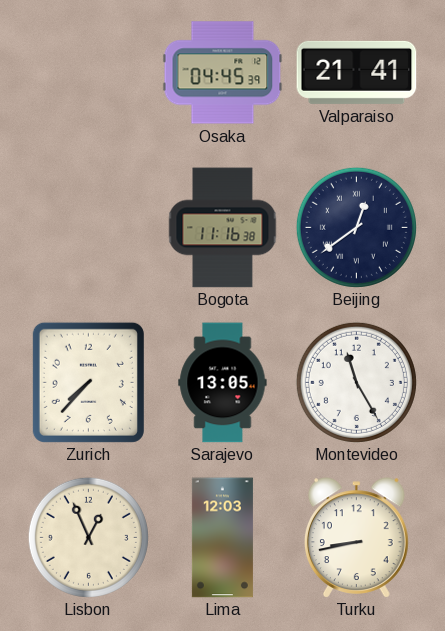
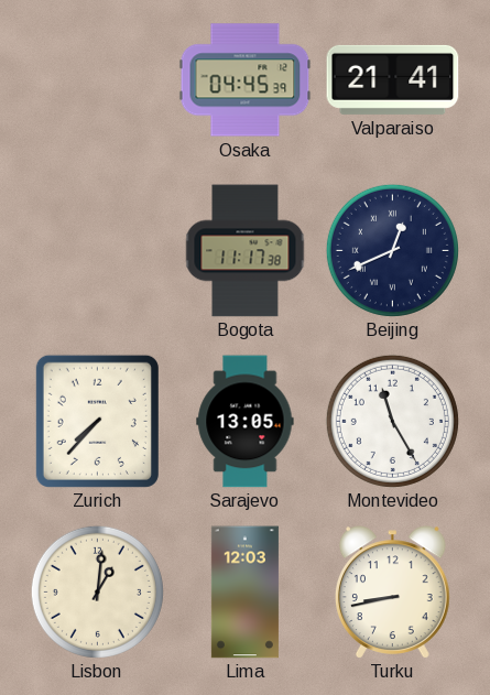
Bogota: 11:16 -> 11:17
Beijing: 12:39 -> 12:41
Lisbon: 12:56 -> 1:01
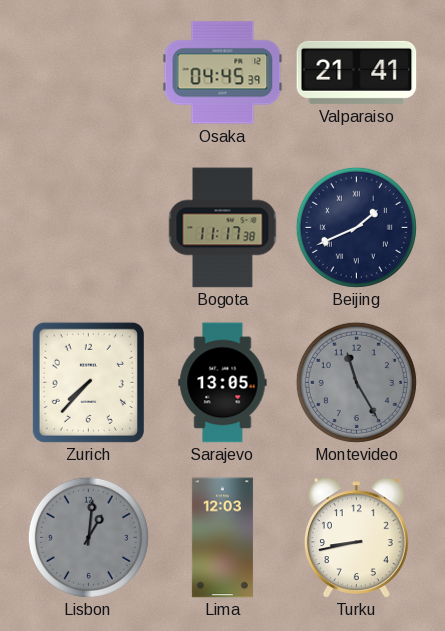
Beijing: 12:41 -> 1:41
Montevideo dial: white -> grey
Lisbon dial: cream -> grey
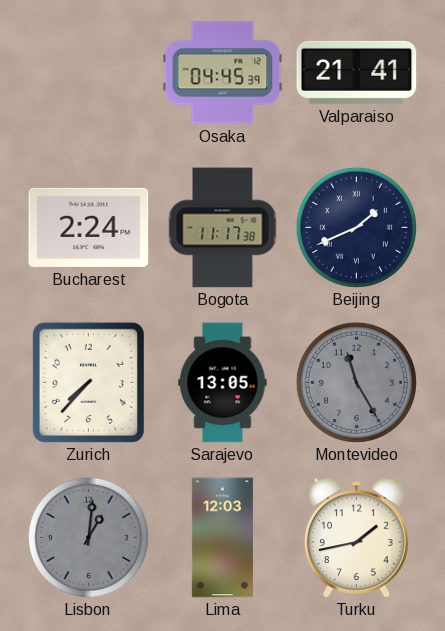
Bucharest: none -> 2:24
Turku: 8:43 -> 1:43
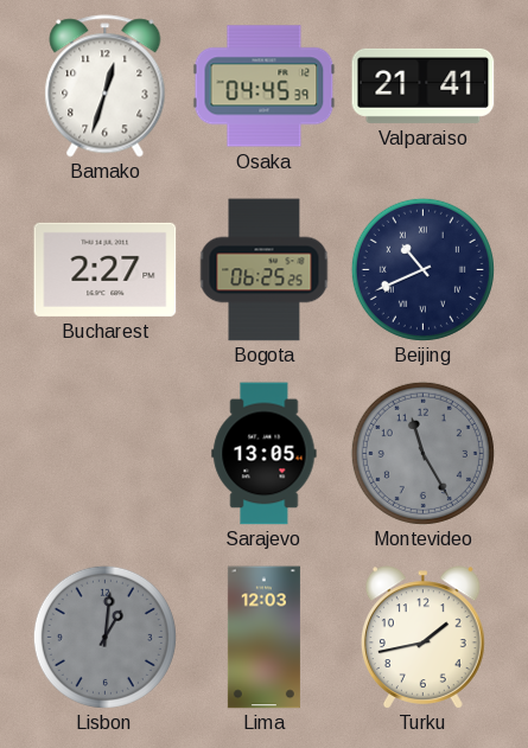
Bamako: none -> 12:33
Bucharest: 2:24 -> 2:27
Bogota: 11:17 -> 06:25
Beijing: 1:41 -> 10:41
Zurich: 7:37 -> none
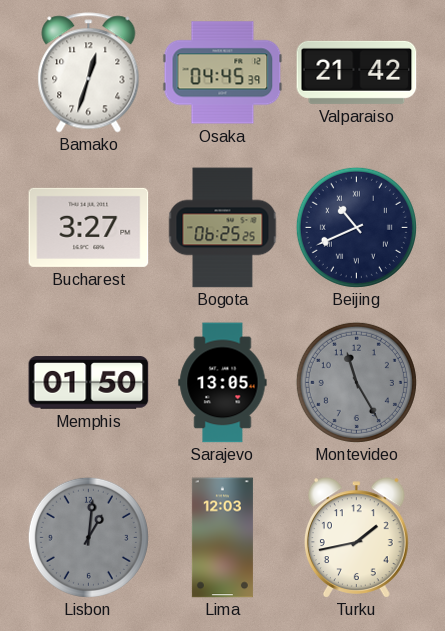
Valparaiso: 21:41 -> 21:42
Bucharest: 2:27 -> 3:27
Memphis: none -> 01:50
